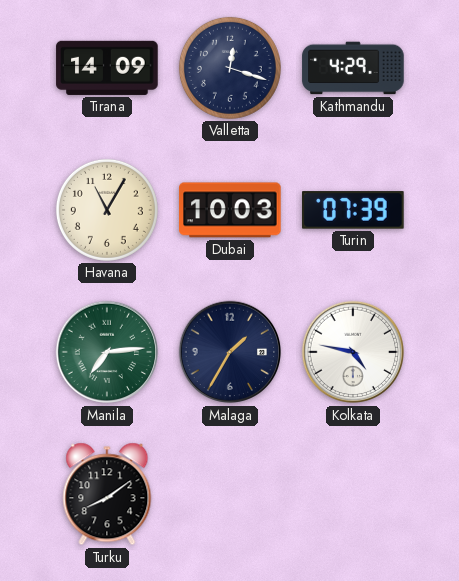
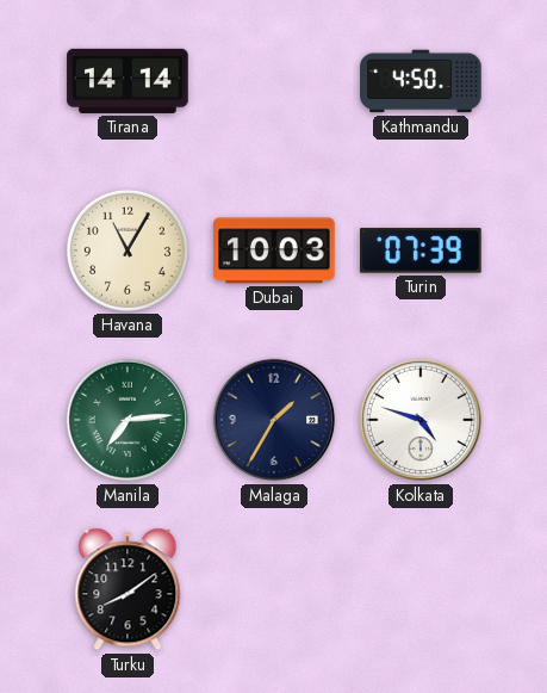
Tirana: 14:09 -> 14:14
Valletta: 12:18 -> none
Kathmandu: 4:29 -> 4:50
Kolkata: 4:47 -> 4:48
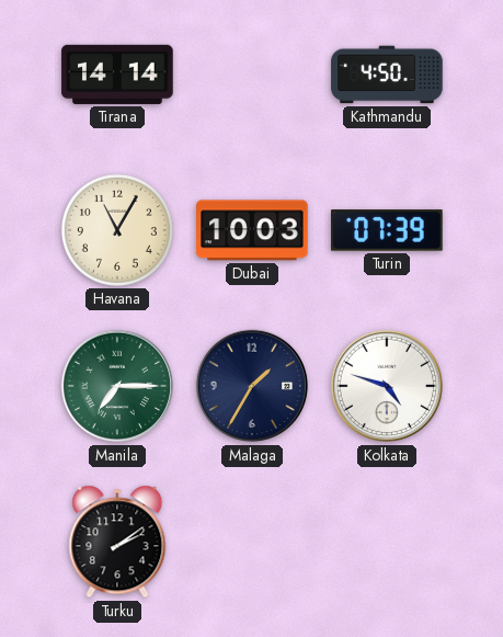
Manila: 7:14 -> 7:15
Turku: 8:09 -> 2:09
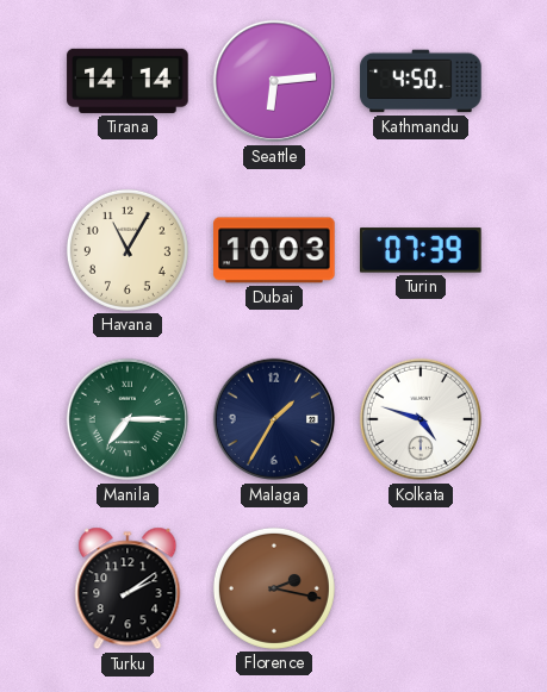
Seattle: none -> 6:14
Florence: none -> 2:17
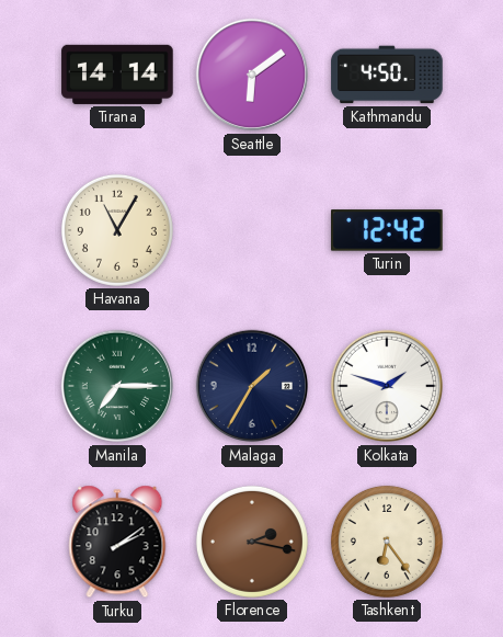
Seattle: 6:14 -> 6:09
Dubai: 10:03 -> none
Turin: 07:39 -> 12:42
Kolkata: 4:48 -> 1:48
Tashkent: none -> 6:24
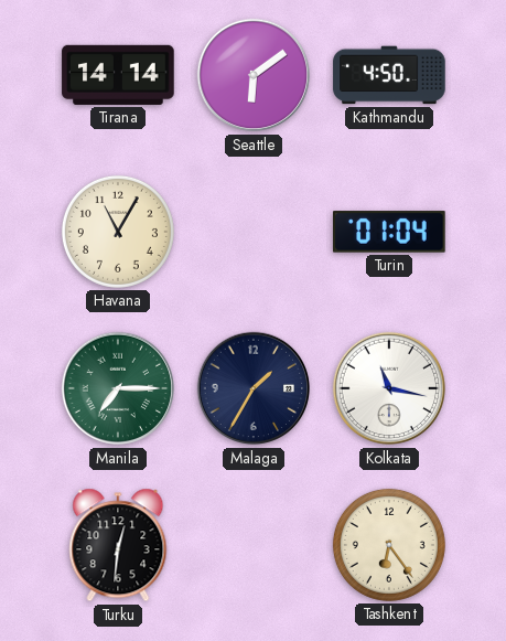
Turin: 12:42 -> 01:04
Kolkata: 1:48 -> 11:17
Turku: 2:09 -> 12:31
Florence: 2:17 -> none
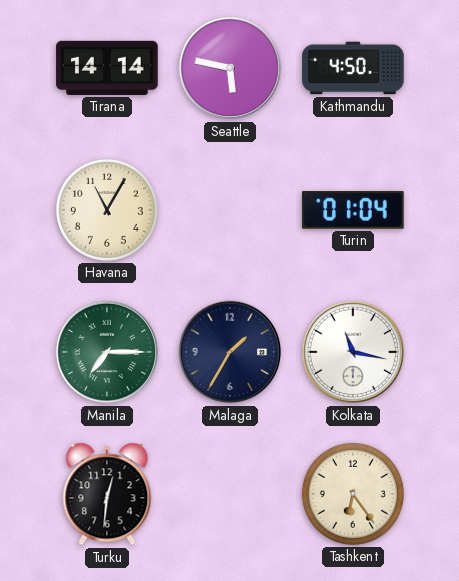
Seattle: 6:09 -> 5:47
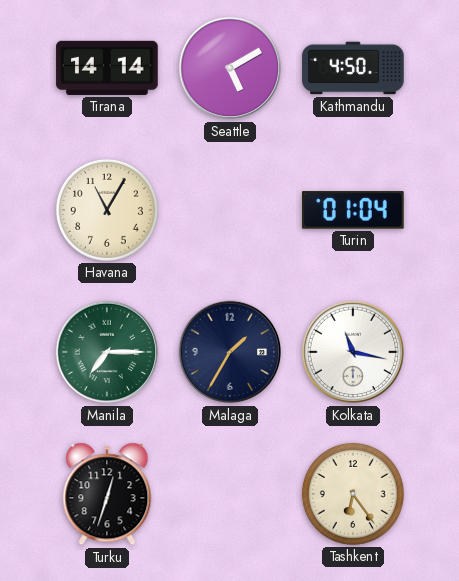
Seattle: 5:47 -> 5:10
Turku: 12:31 -> 12:33
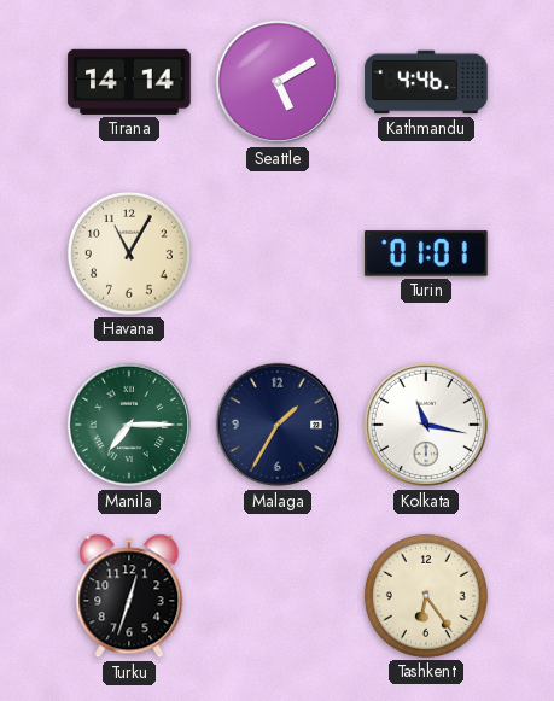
Kathmandu: 4:50 -> 4:46
Turin: 01:04 -> 01:01
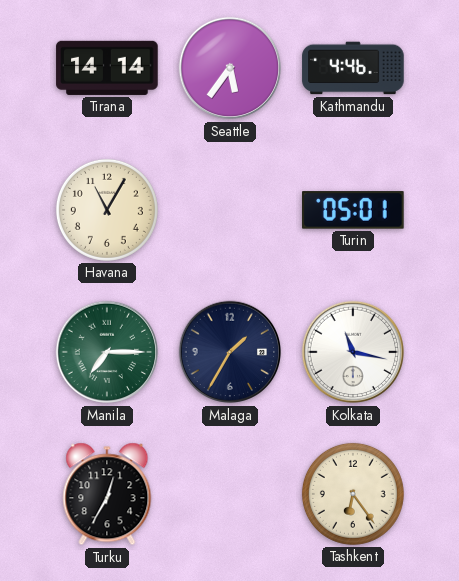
Seattle: 5:10 -> 5:36
Turin: 01:01 -> 05:01
Turku: 12:33 -> 12:35
